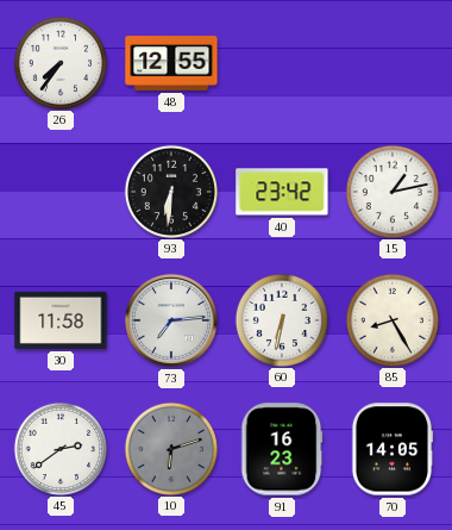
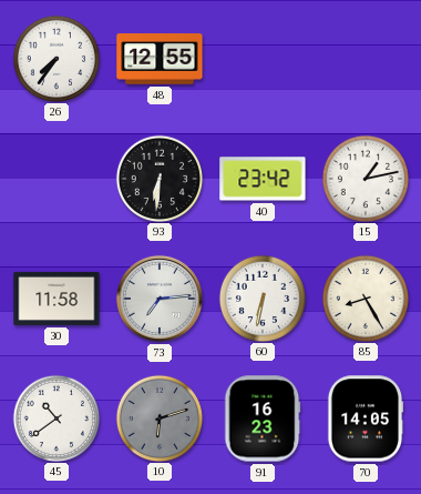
45: 2:39 -> 10:39
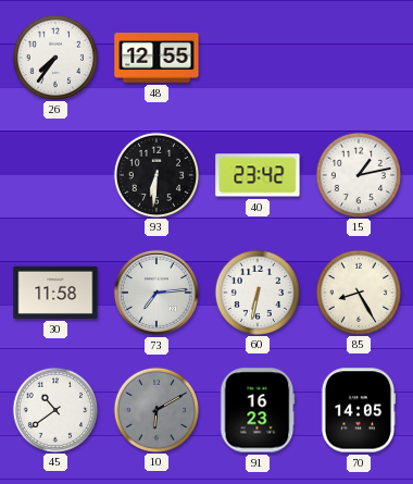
10: 6:12 -> 6:10
